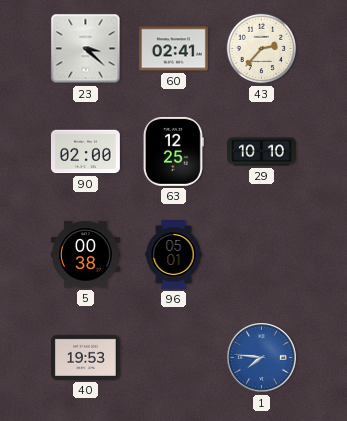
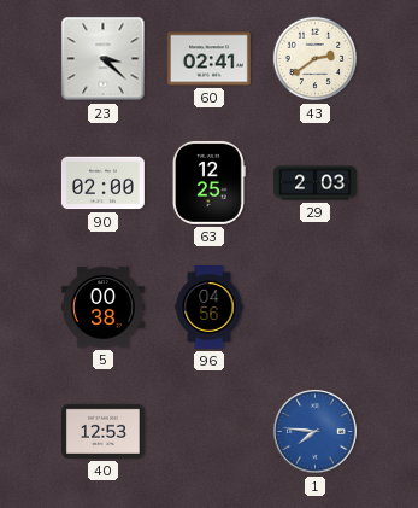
43: 2:37 -> 2:39
29: 10:10 -> 2:03
96: 05:01 -> 04:56
40: 19:53 -> 12:53
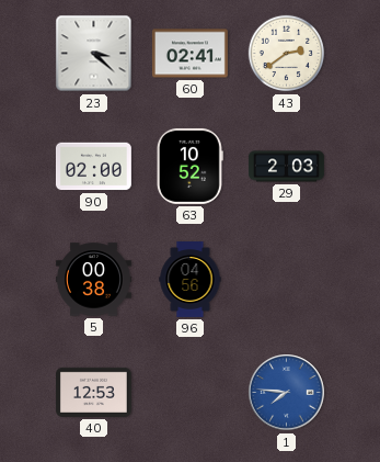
63: 12:25 -> 10:52
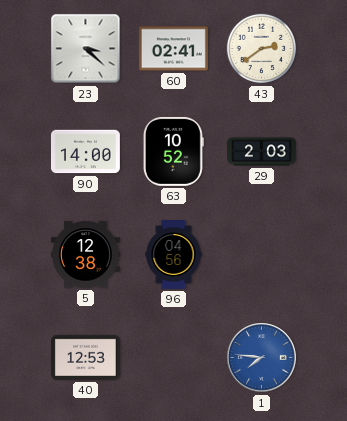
90: 02:00 -> 14:00
5: 00:38 -> 12:38
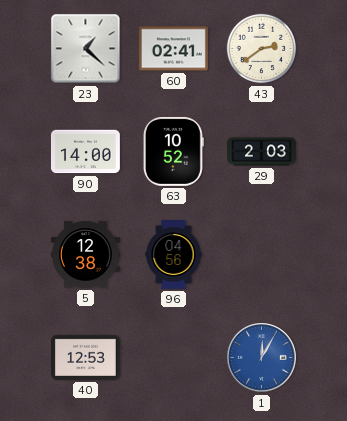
23: 3:22 -> 1:22
1: 7:46 -> 12:05
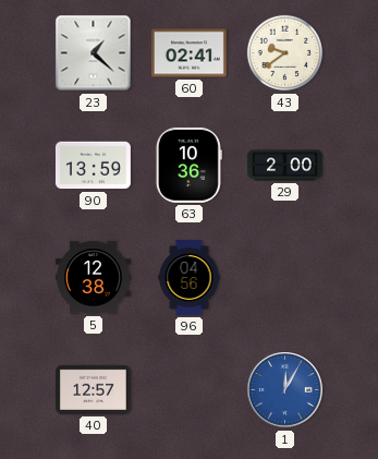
43: 2:39 -> 9:39
90: 14:00 -> 13:59
63: 10:52 -> 10:36
29: 2:03 -> 2:00
40: 12:53 -> 12:57
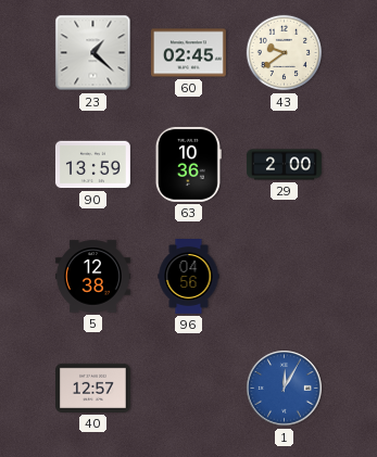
60: 02:41 -> 02:45
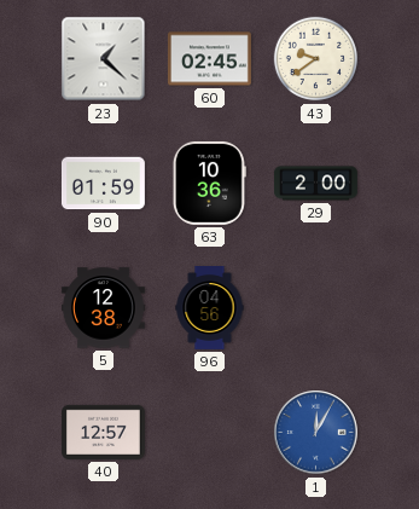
90: 13:59 -> 01:59
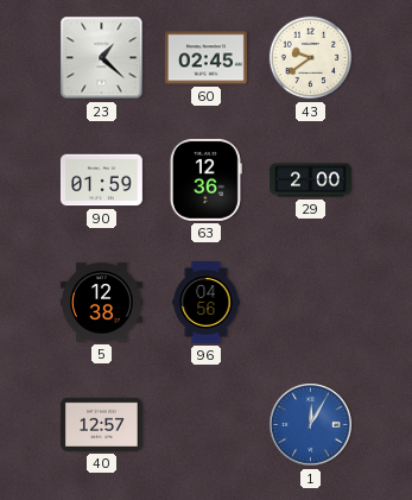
63: 10:36 -> 12:36
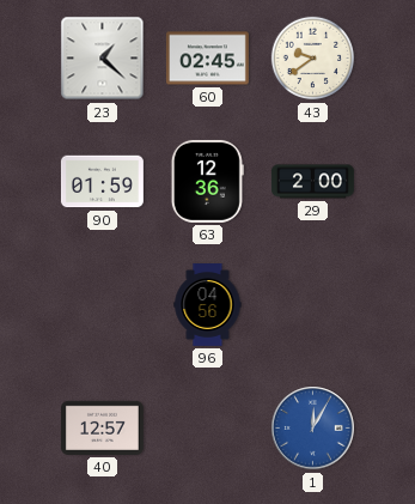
5: 12:38 -> none
